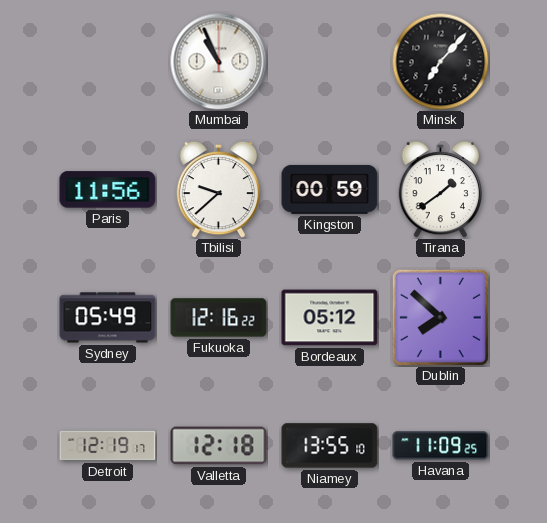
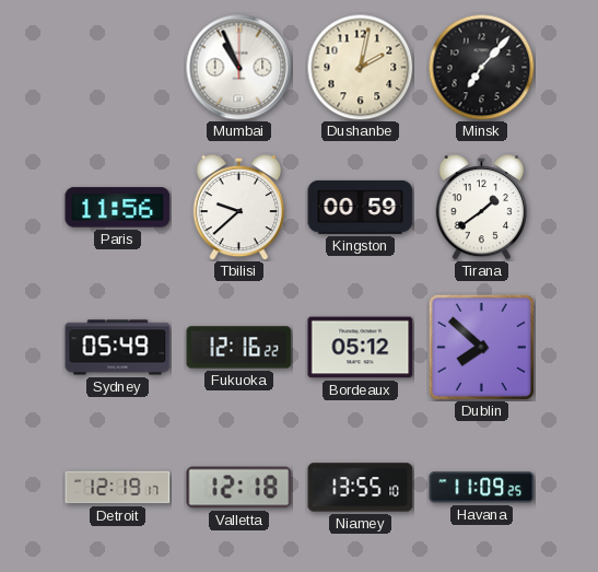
Dushanbe: none -> 2:02
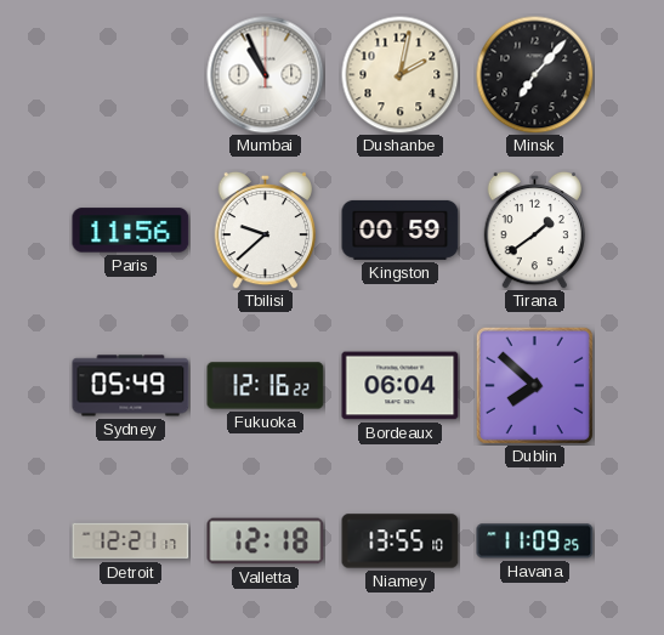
Bordeaux: 05:12 -> 06:04
Detroit: 12:19 -> 12:21
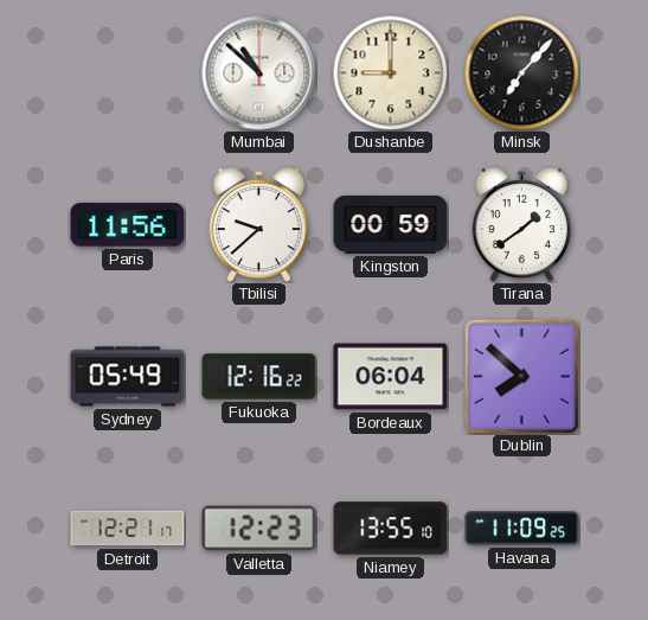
Mumbai: 10:56 -> 10:52
Dushanbe: 2:02 -> 9:00
Valletta: 12:18 -> 12:23
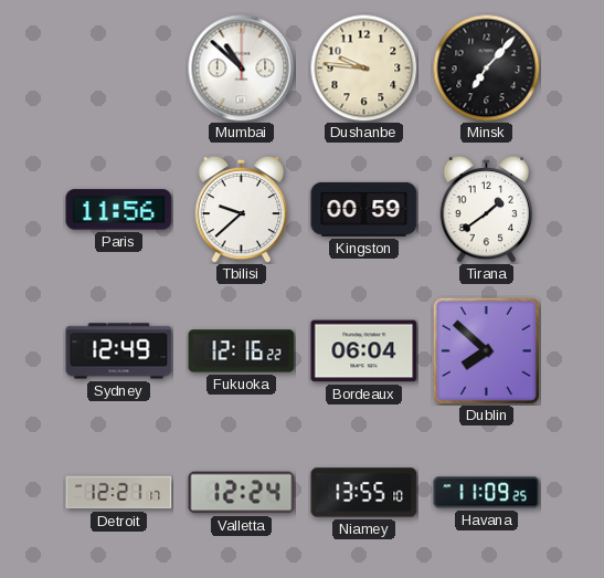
Dushanbe: 9:00 -> 9:46
Sydney: 05:49 -> 12:49
Valletta: 12:23 -> 12:24
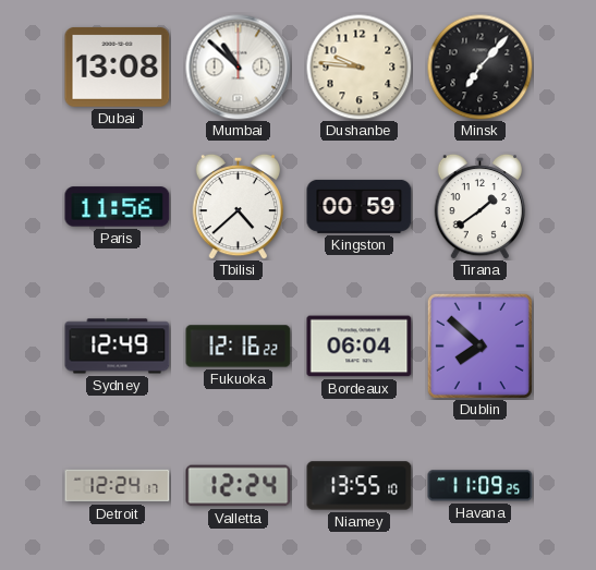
Dubai: none -> 13:08
Tbilisi: 9:38 -> 4:38
Detroit: 12:21 -> 12:24
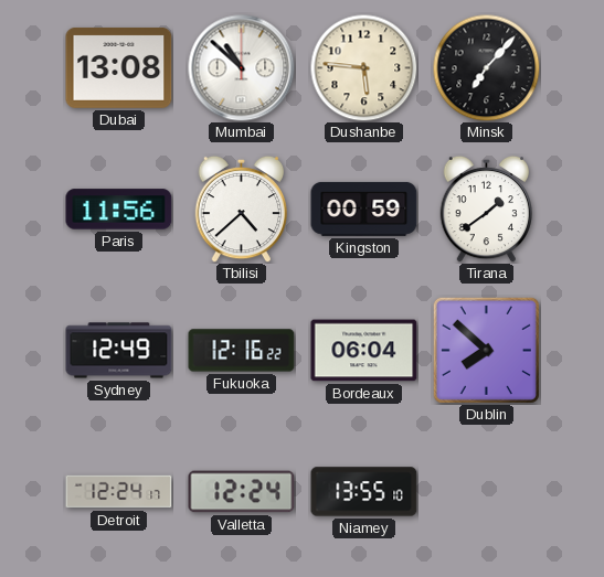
Dushanbe: 9:46 -> 5:46
Havana: 11:09 -> none
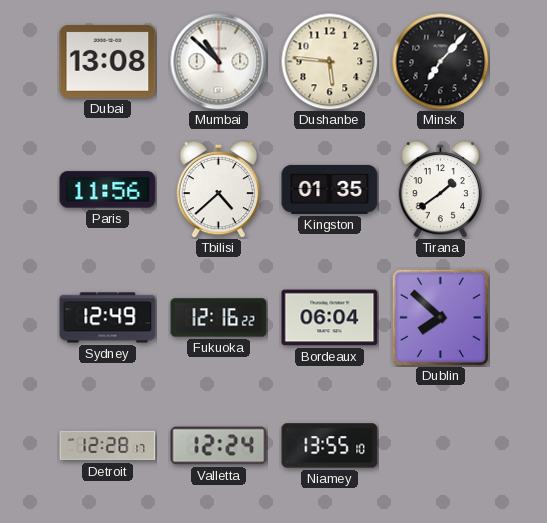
Kingston: 00:59 -> 01:35
Detroit: 12:24 -> 12:28
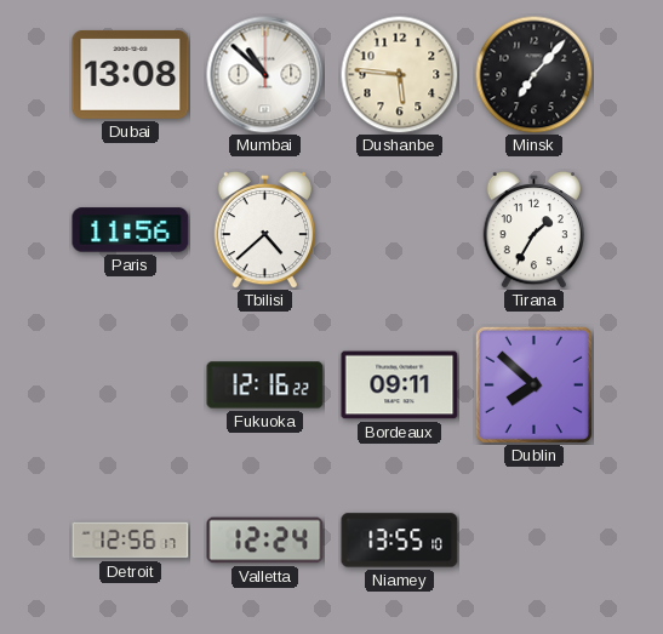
Kingston: 01:35 -> none
Tirana: 1:39 -> 1:35
Sydney: 12:49 -> none
Bordeaux: 06:04 -> 09:11
Detroit: 12:28 -> 12:56
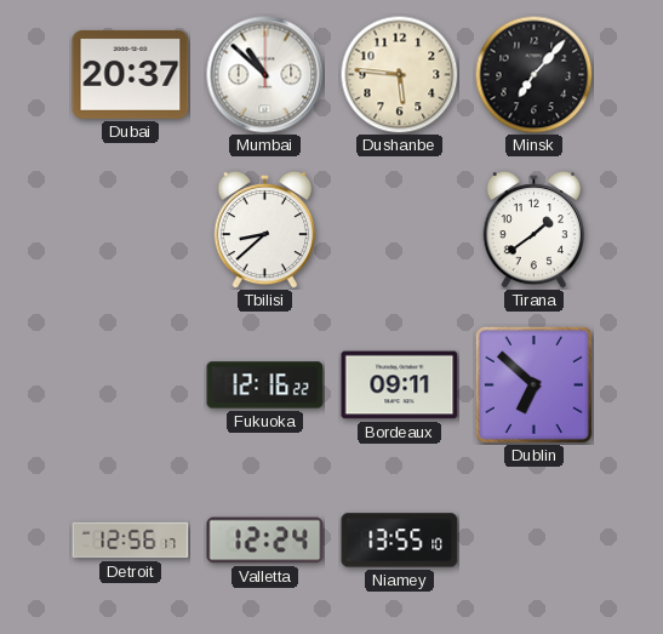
Dubai: 13:08 -> 20:37
Paris: 11:56 -> none
Tbilisi: 4:38 -> 8:38
Tirana: 1:35 -> 1:39
Dublin: 7:52 -> 6:52
